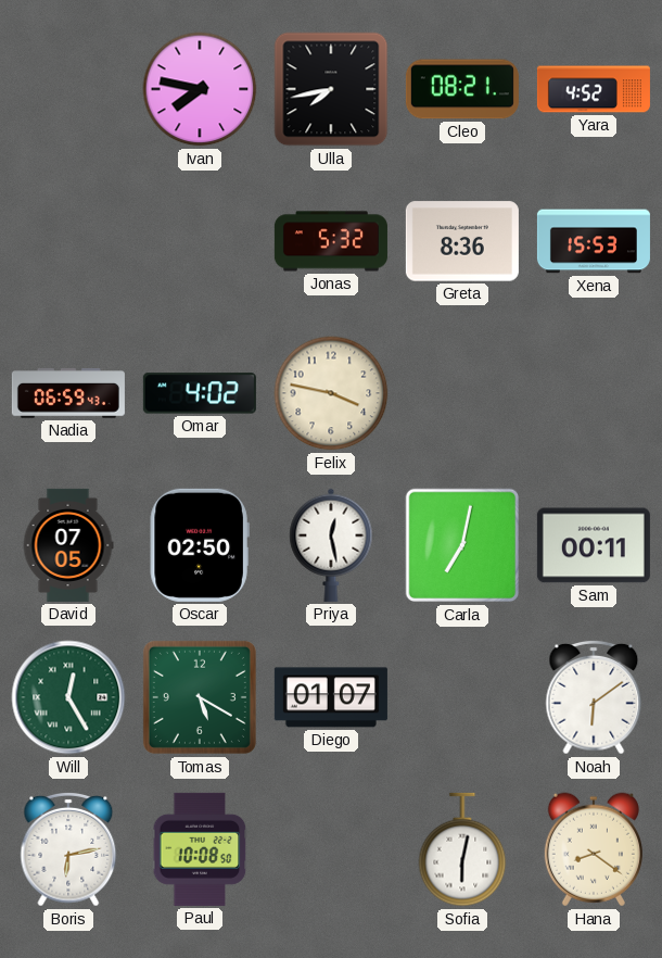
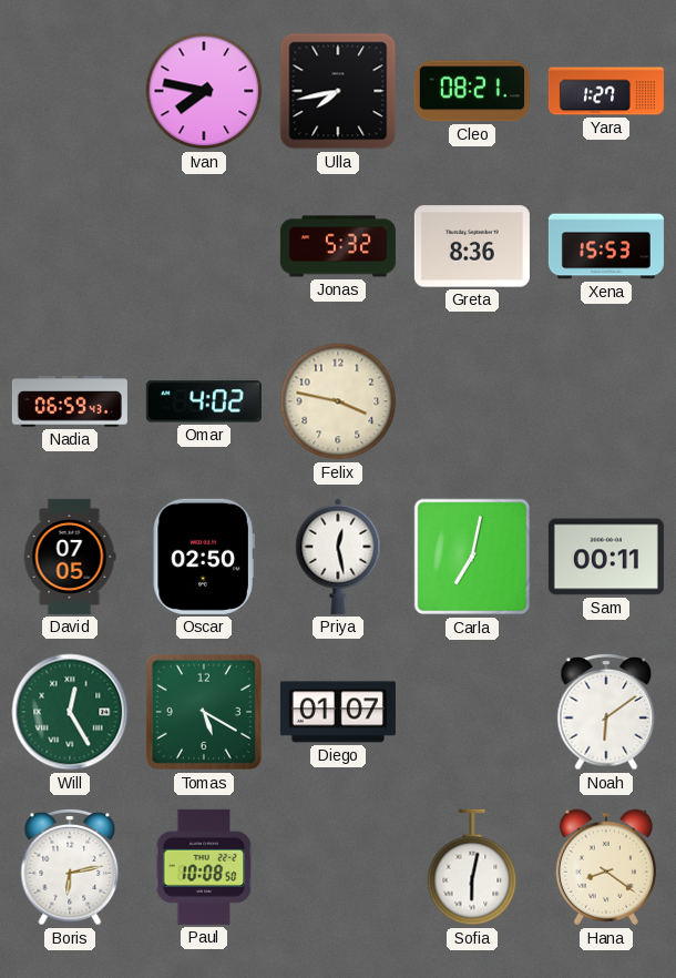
Yara: 4:52 -> 1:27
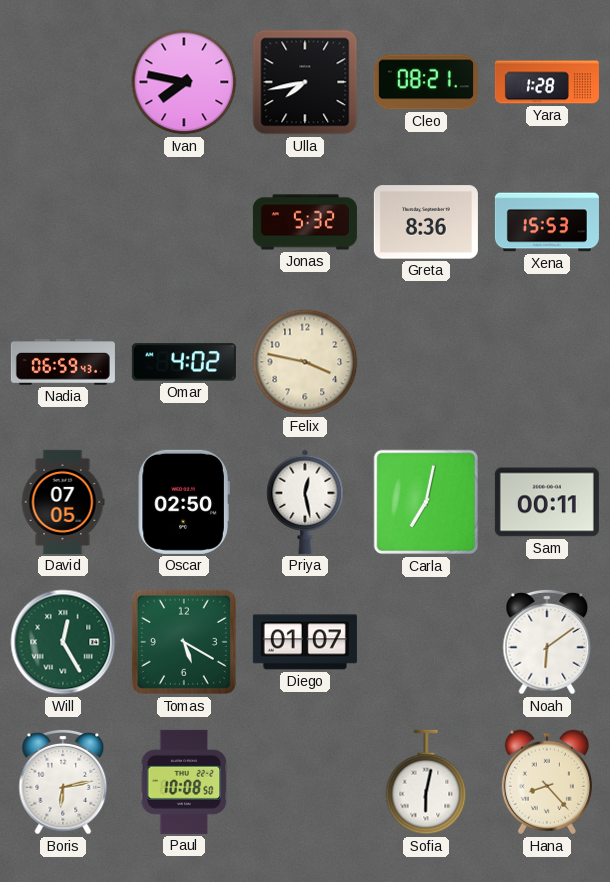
Yara: 1:27 -> 1:28
Hana: 8:21 -> 8:23
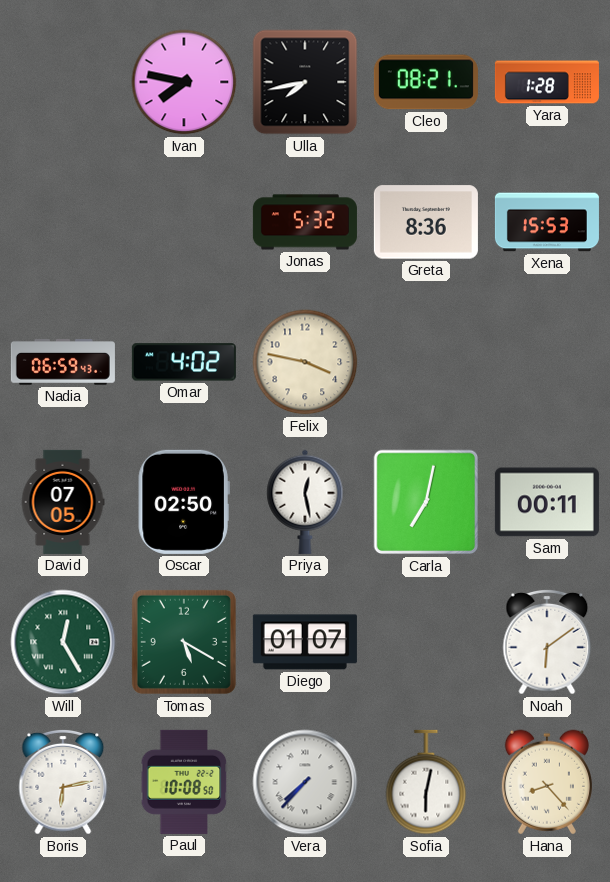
Vera: none -> 7:37
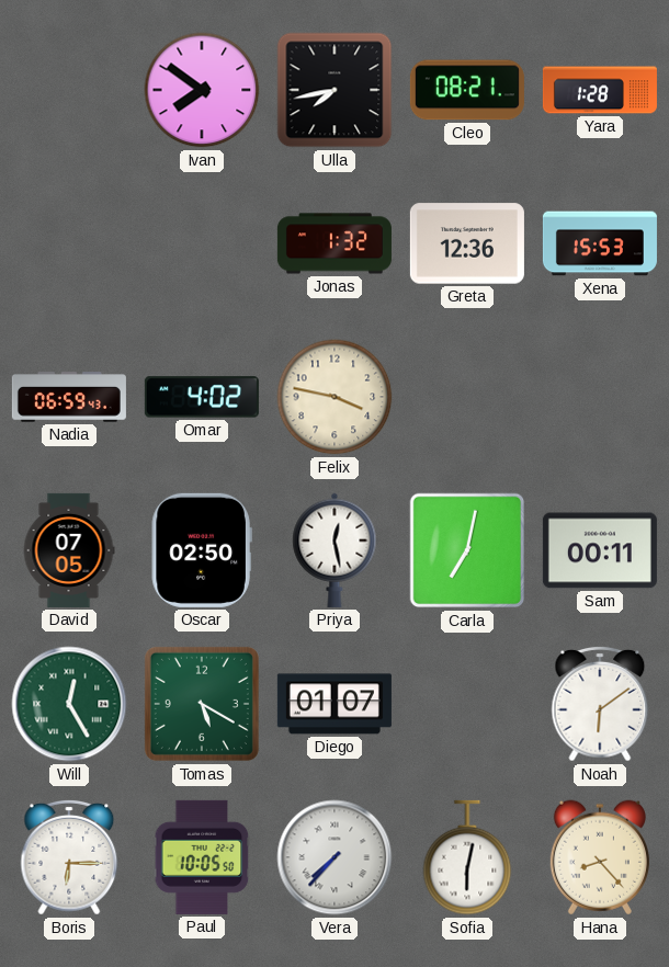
Ivan: 7:47 -> 7:51
Jonas: 5:32 -> 1:32
Greta: 8:36 -> 12:36
Boris: 6:13 -> 6:15
Paul: 10:08 -> 10:05
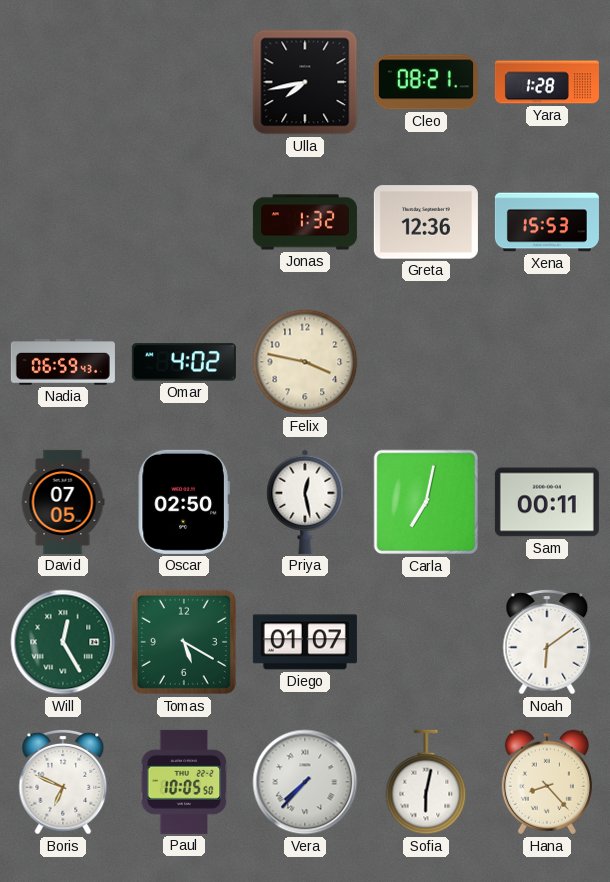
Ivan: 7:51 -> none
Boris: 6:15 -> 6:49
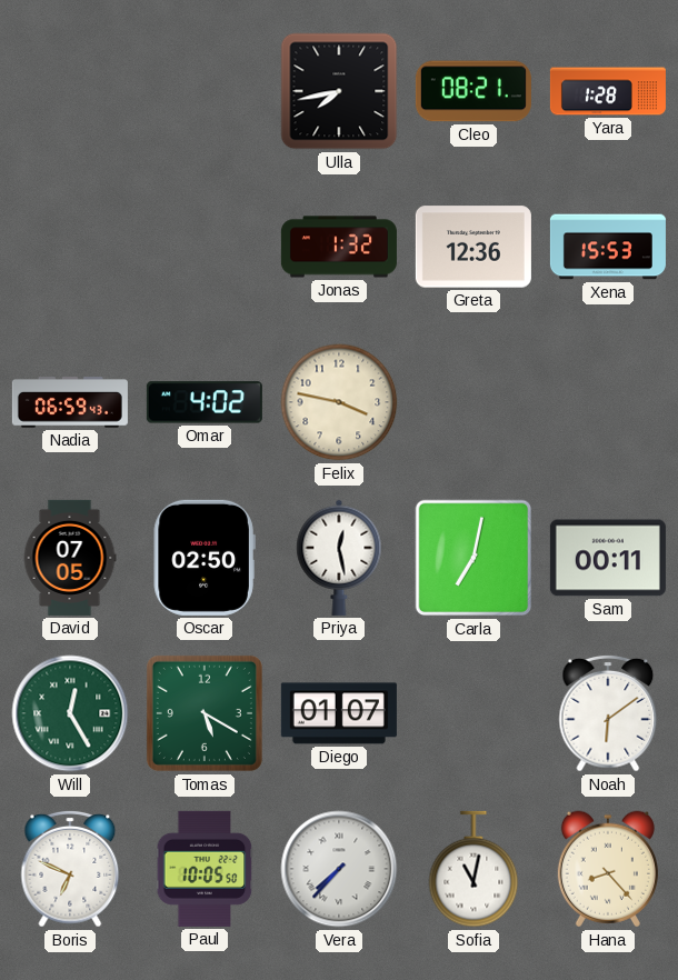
Sofia: 6:02 -> 11:02
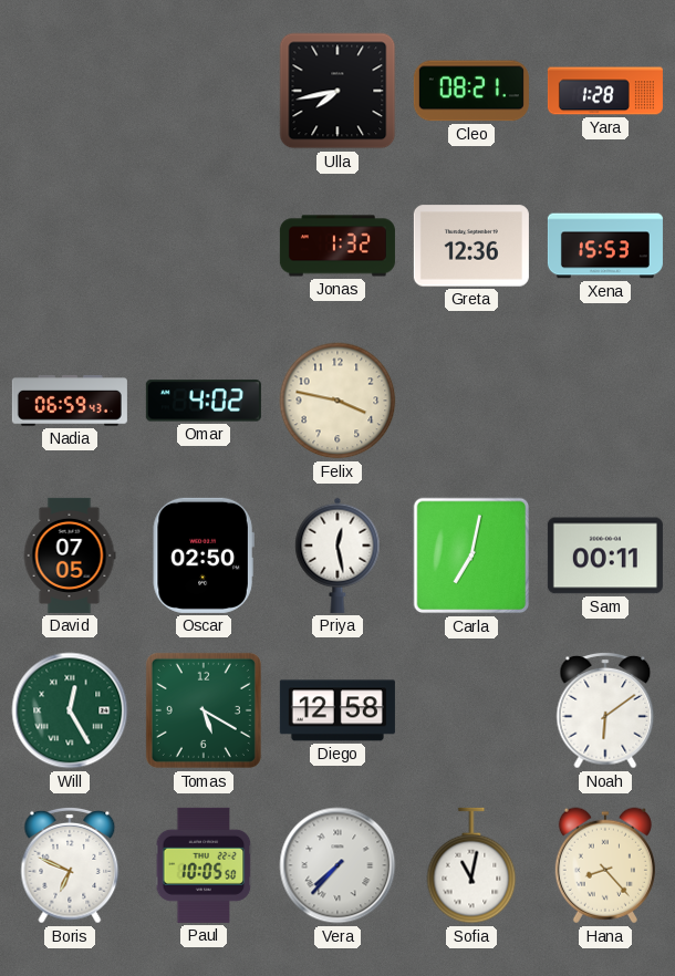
Diego: 01:07 -> 12:58
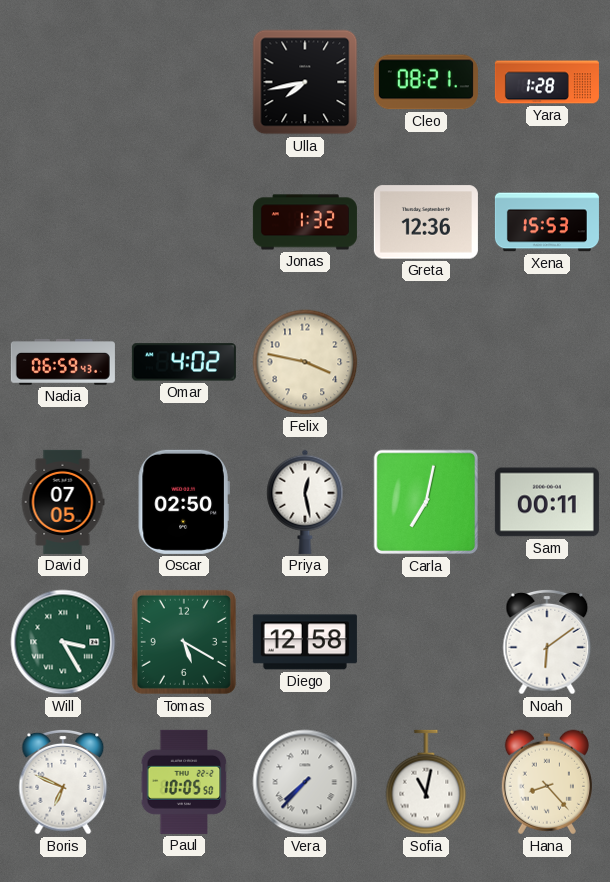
Will: 12:25 -> 3:25
